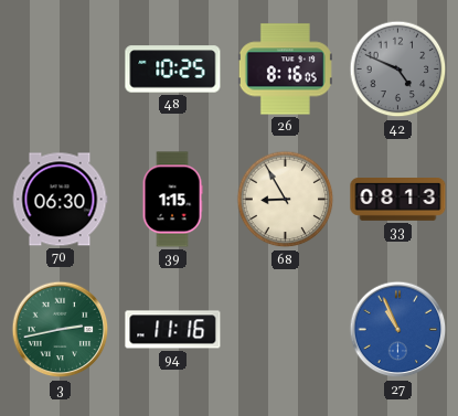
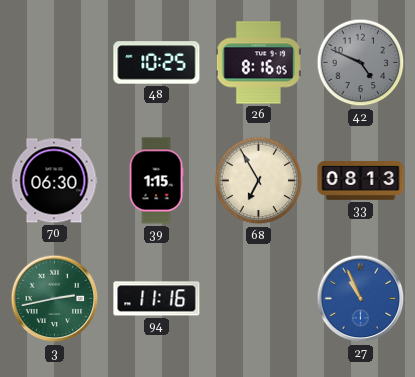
68: 8:55 -> 6:55
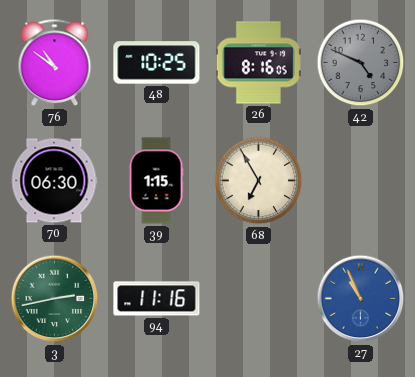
76: none -> 10:51
33: 08:13 -> none
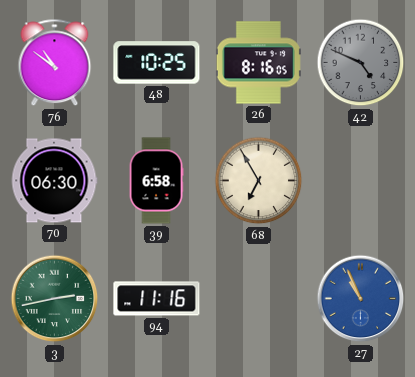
39: 1:15 -> 6:58
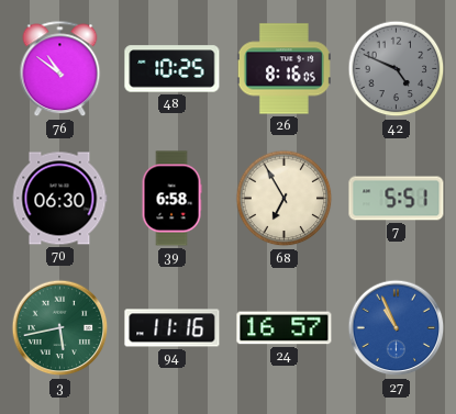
7: none -> 5:51
3: 2:43 -> 5:43
24: none -> 16:57
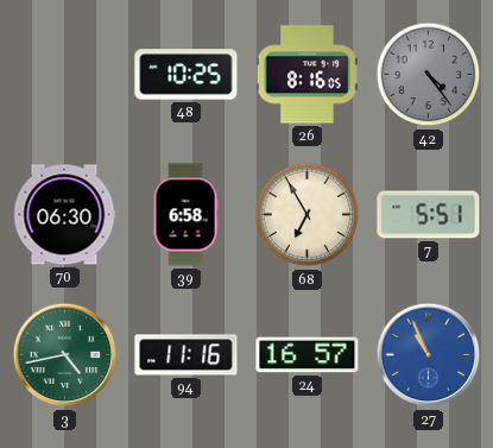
76: 10:51 -> none
42: 4:49 -> 4:24
3: 5:43 -> 4:43
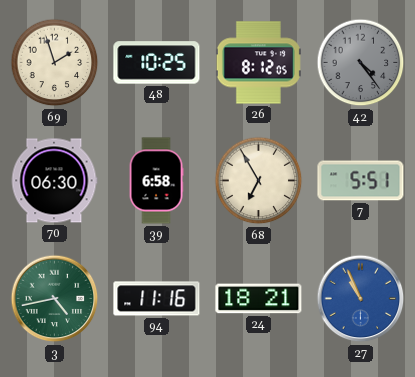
69: none -> 1:57
26: 8:16 -> 8:12
24: 16:57 -> 18:21
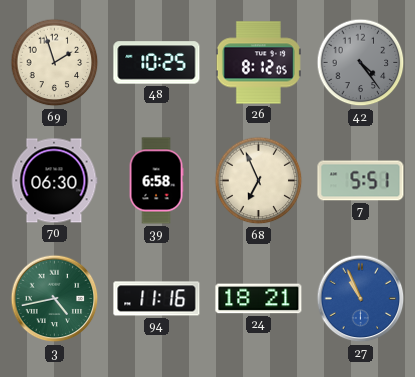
68: 6:55 -> 6:56
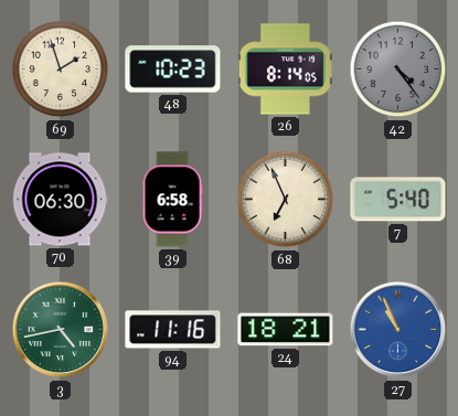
48: 10:25 -> 10:23
26: 8:12 -> 8:14
7: 5:51 -> 5:40
